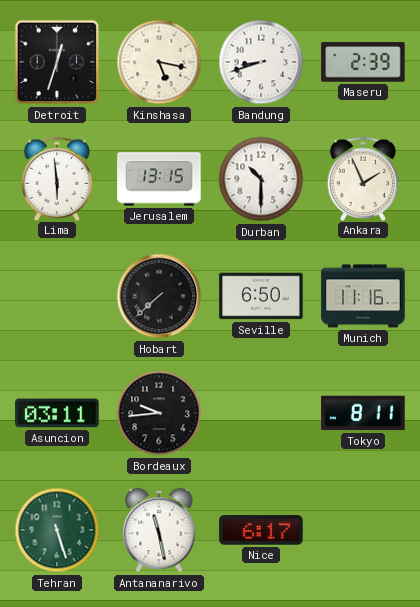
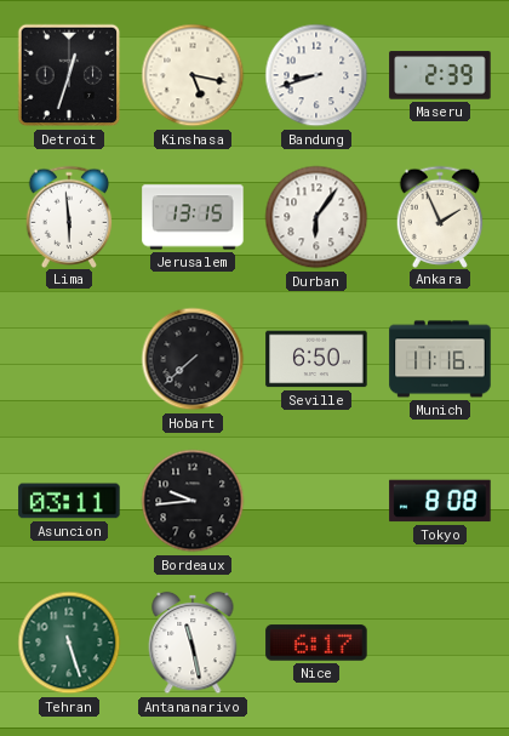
Durban: 10:30 -> 6:06
Tokyo: 8:11 -> 8:08
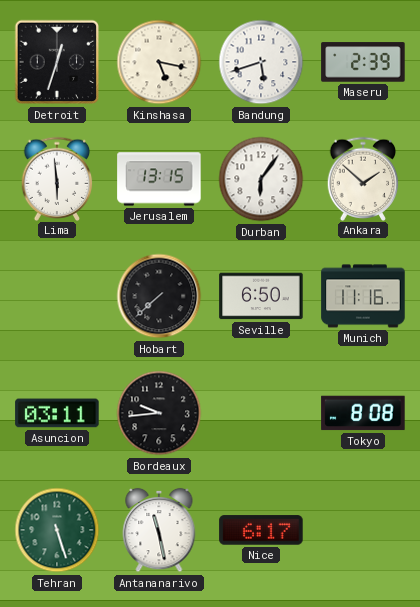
Bandung: 8:42 -> 5:42
Ankara: 1:56 -> 1:52
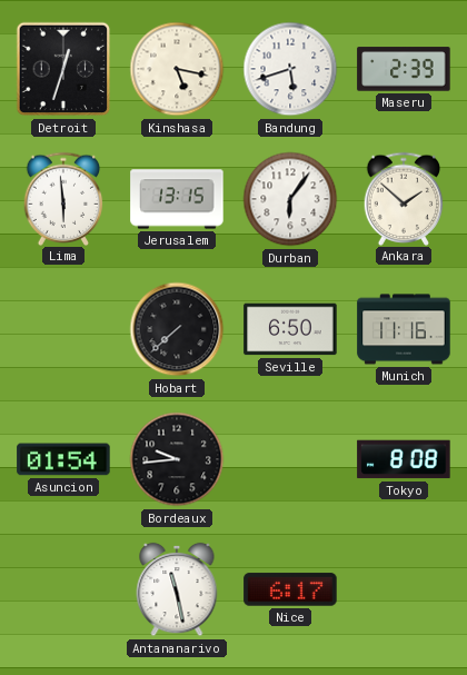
Asuncion: 03:11 -> 01:54
Tehran: 5:27 -> none
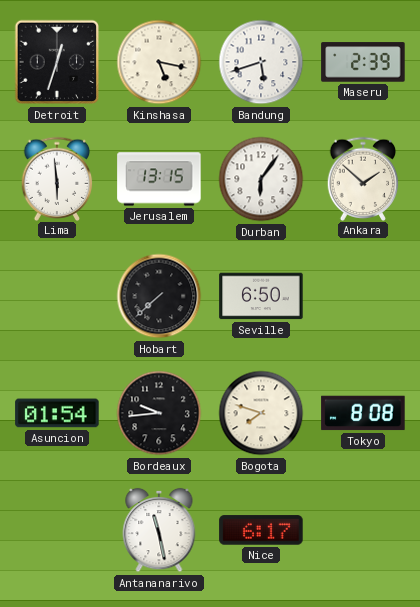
Munich: 11:16 -> none
Bogota: none -> 7:48
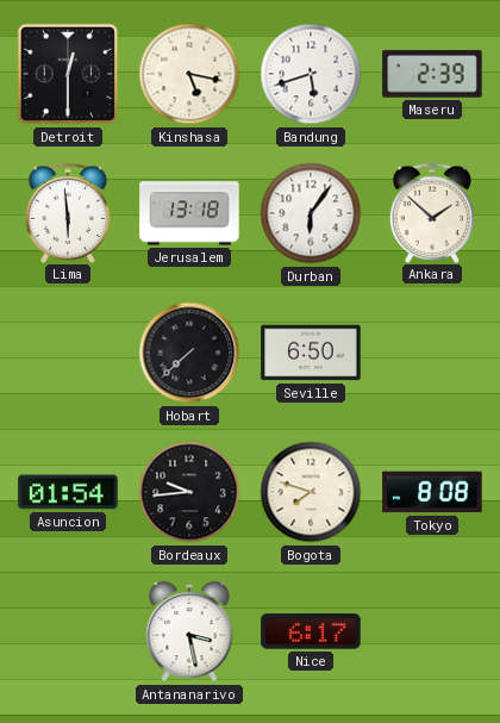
Detroit: 12:33 -> 12:30
Jerusalem: 13:15 -> 13:18
Antananarivo: 11:28 -> 3:28
